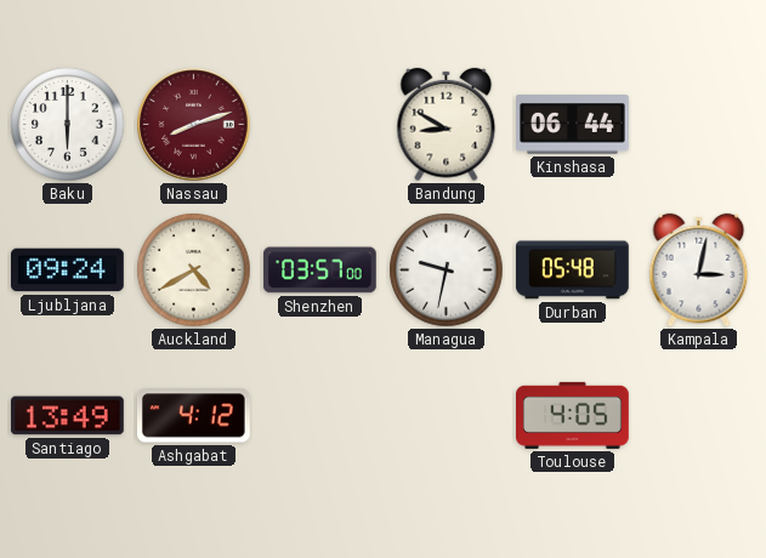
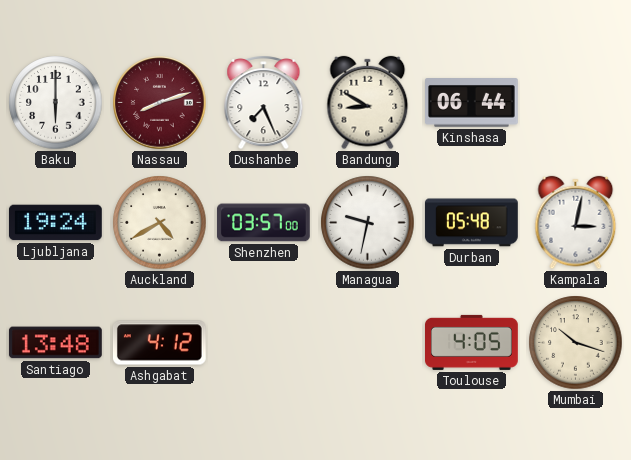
Dushanbe: none -> 7:26
Ljubljana: 09:24 -> 19:24
Santiago: 13:49 -> 13:48
Mumbai: none -> 10:18
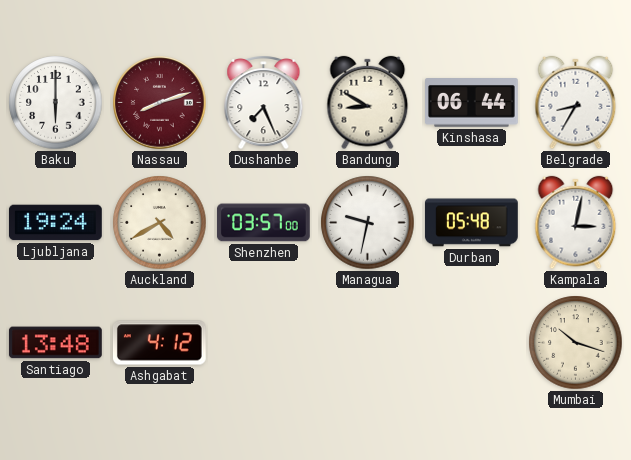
Belgrade: none -> 8:35
Toulouse: 4:05 -> none
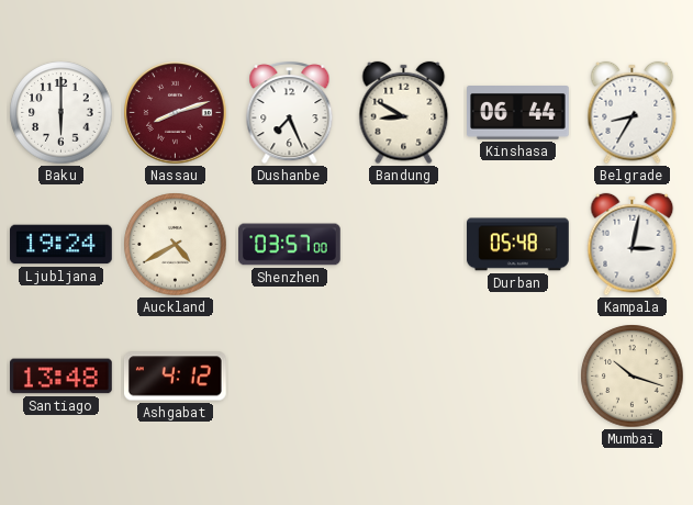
Managua: 9:32 -> none
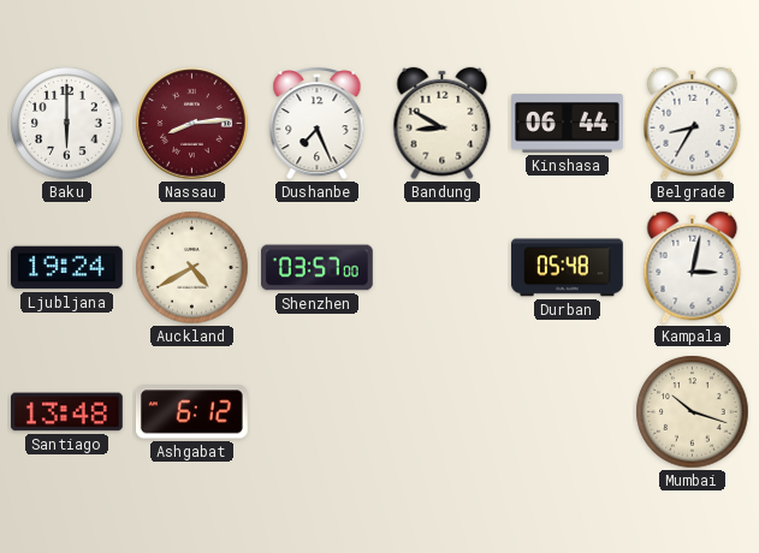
Nassau: 8:12 -> 8:14
Ashgabat: 4:12 -> 6:12
